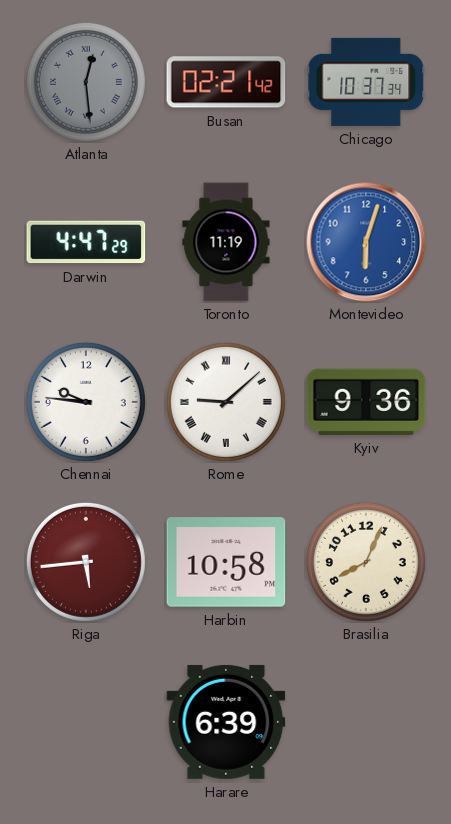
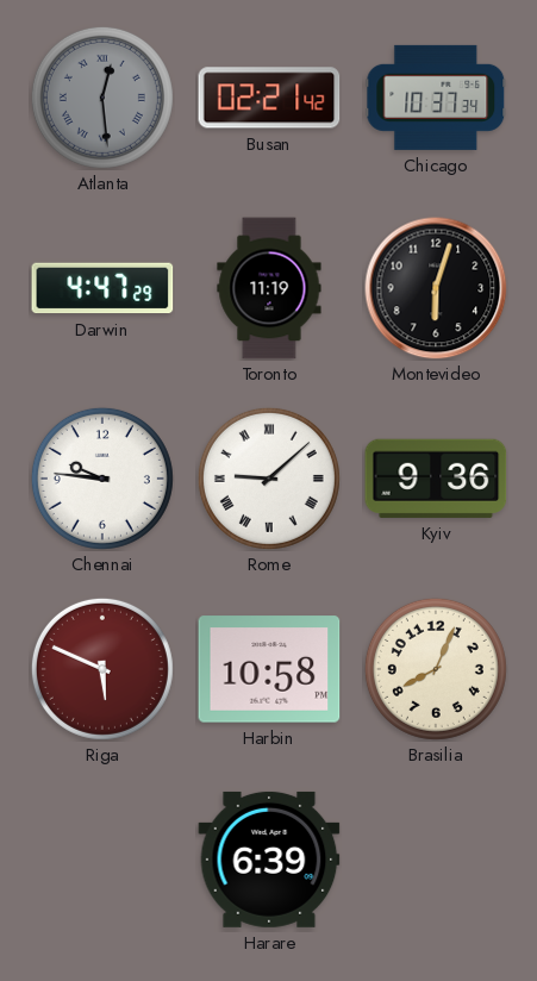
Montevideo dial: blue -> black
Riga: 5:44 -> 5:49
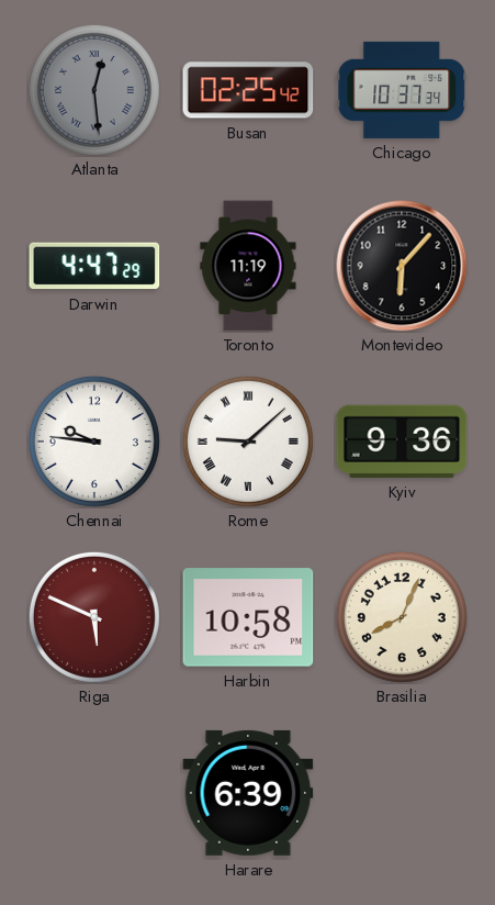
Busan: 02:21 -> 02:25
Montevideo: 6:03 -> 6:07
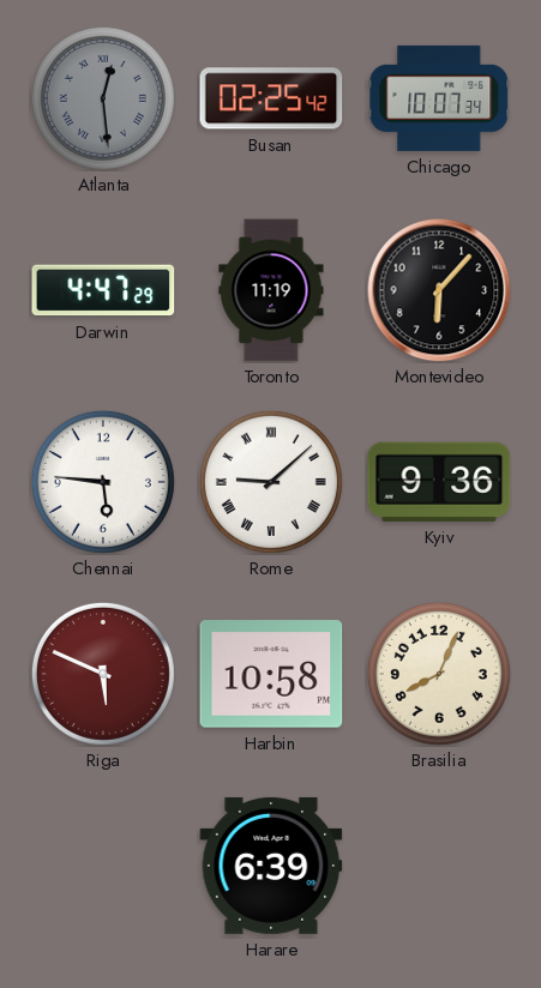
Chicago: 10:37 -> 10:07
Chennai: 9:46 -> 5:46
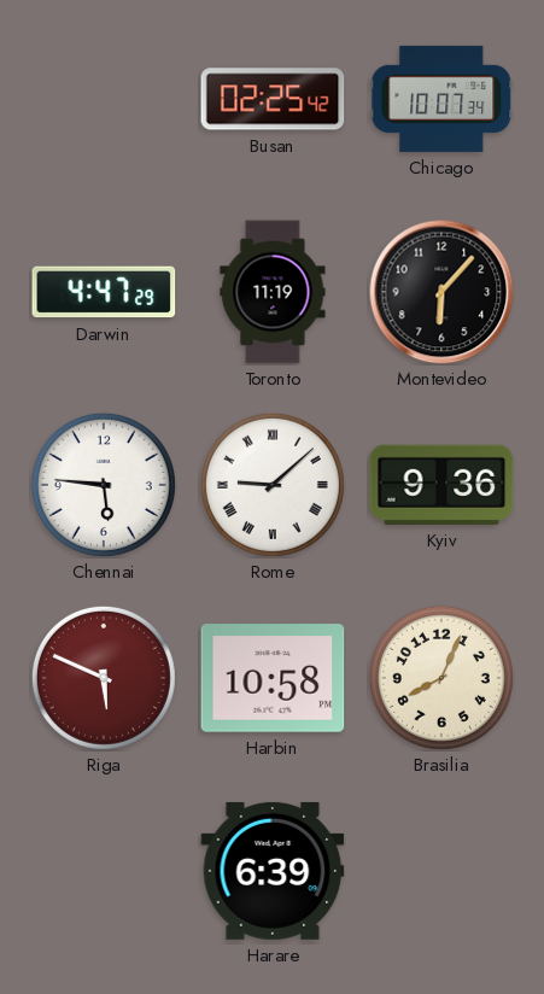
Atlanta: 12:29 -> none
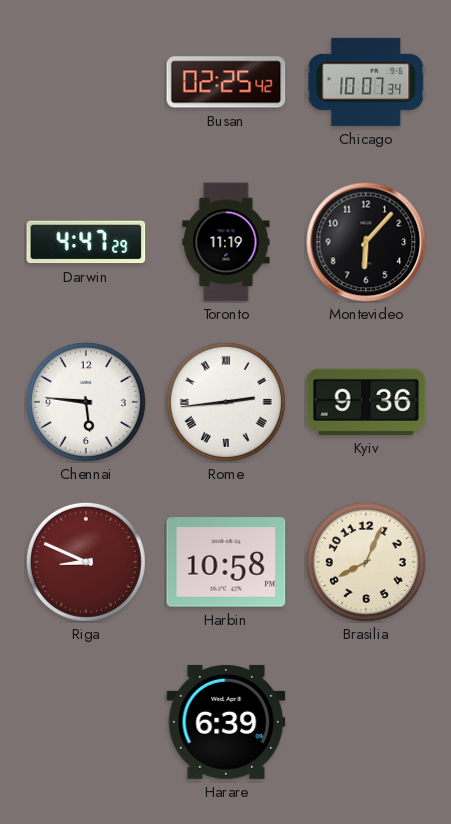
Rome: 9:08 -> 2:44
Riga: 5:49 -> 8:49
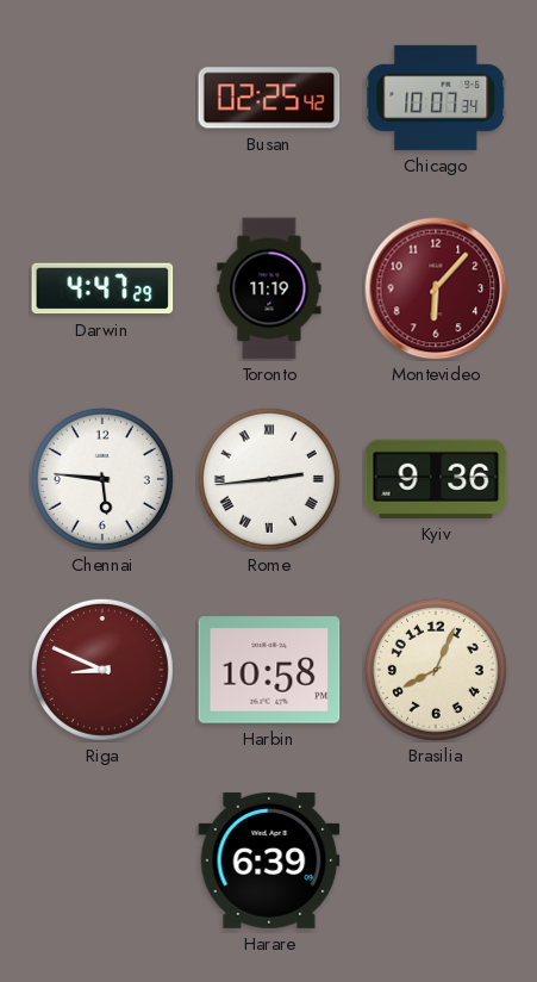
Montevideo dial: black -> burgundy
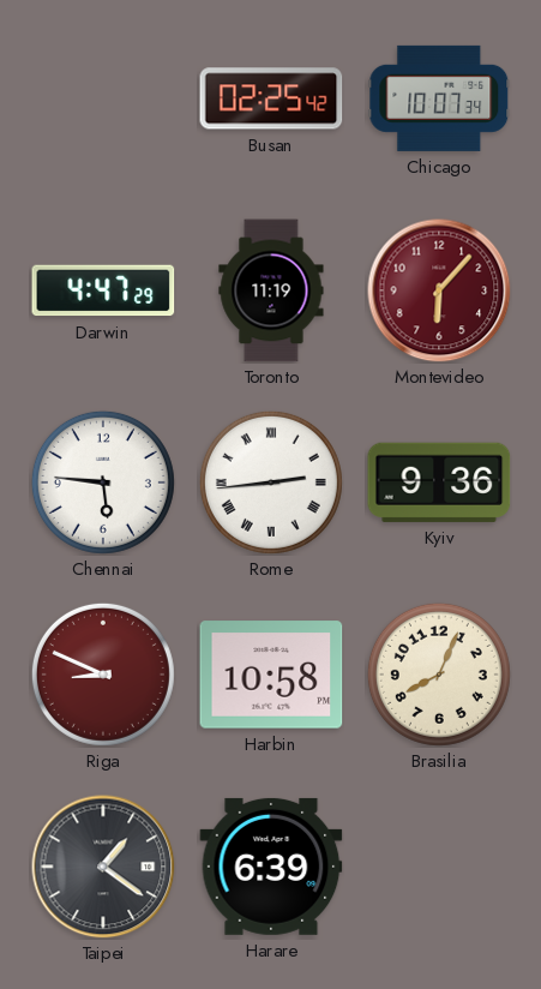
Taipei: none -> 1:21
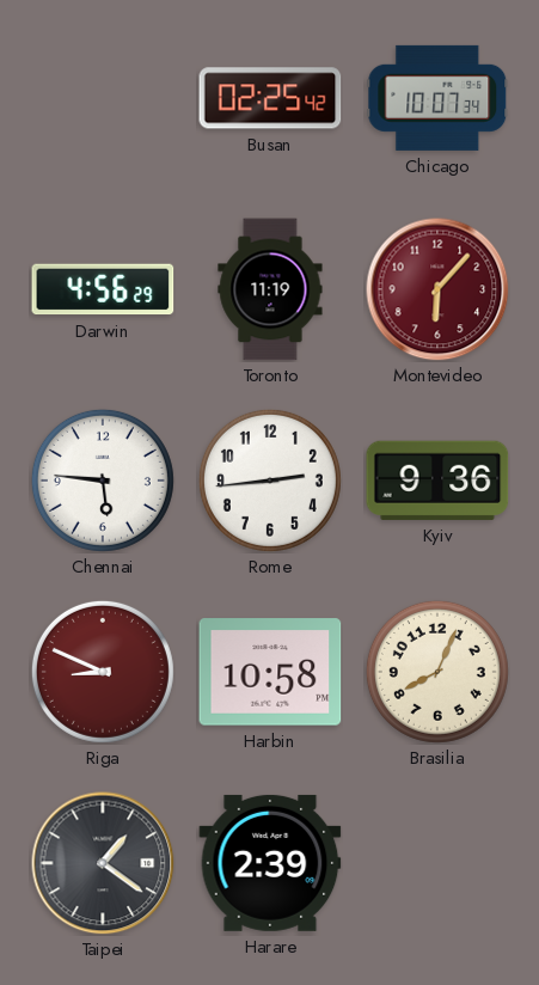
Darwin: 4:47 -> 4:56
Rome numerals: Roman -> Arabic
Harare: 6:39 -> 2:39
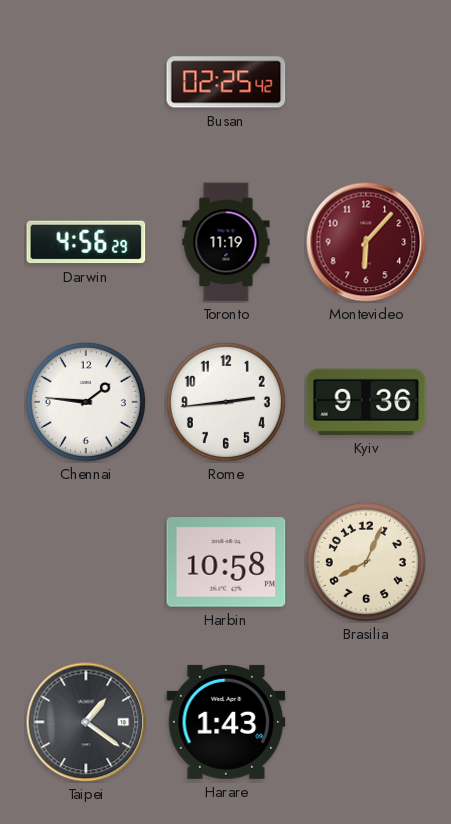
Chicago: 10:07 -> none
Chennai: 5:46 -> 1:46
Riga: 8:49 -> none
Harare: 2:39 -> 1:43
